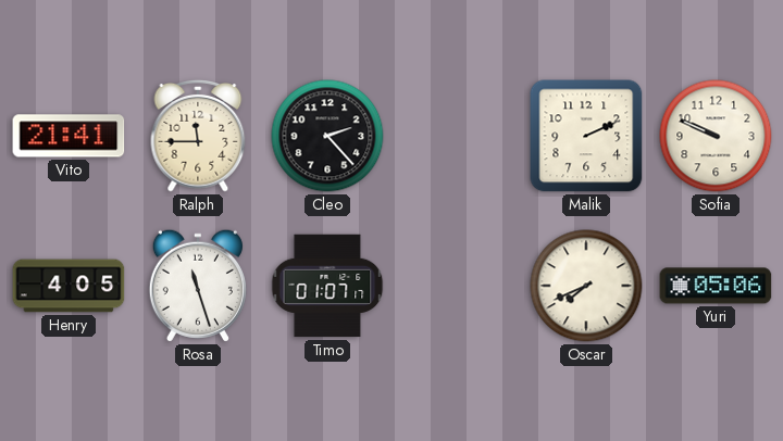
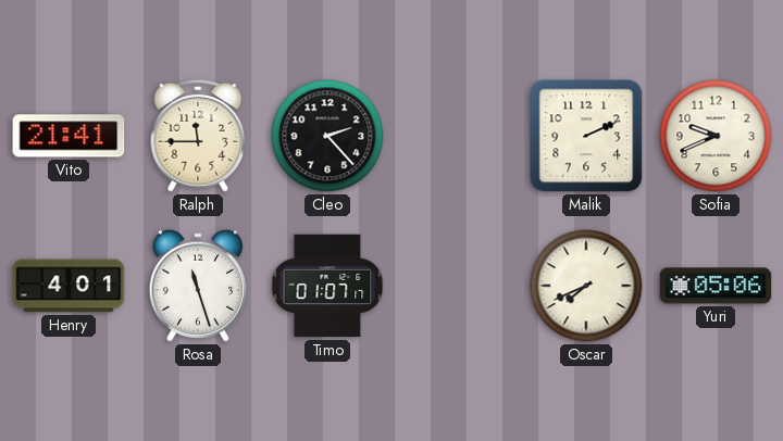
Sofia: 9:49 -> 9:41
Henry: 4:05 -> 4:01
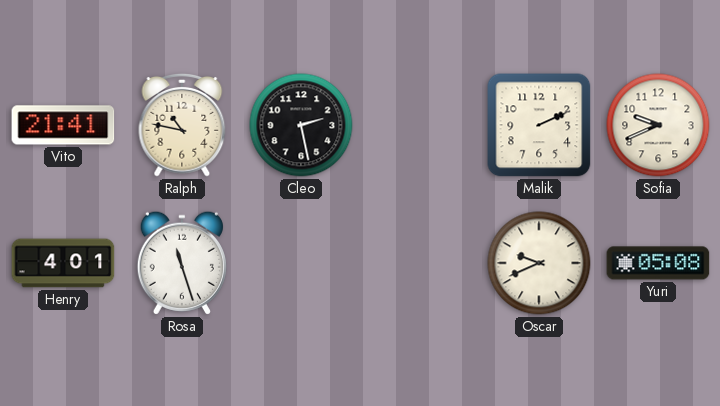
Ralph: 11:45 -> 10:47
Cleo: 2:23 -> 2:28
Timo: 01:07 -> none
Oscar: 7:41 -> 9:41
Yuri: 05:06 -> 05:08
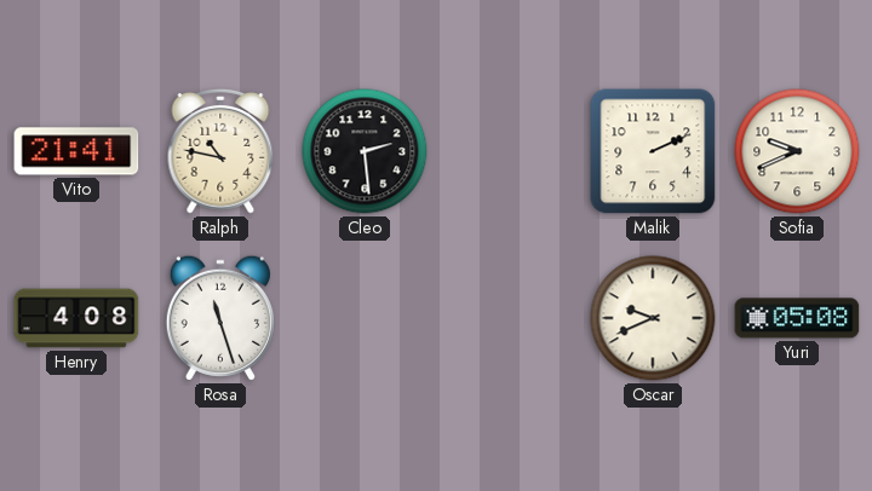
Cleo: 2:28 -> 2:29
Henry: 4:01 -> 4:08
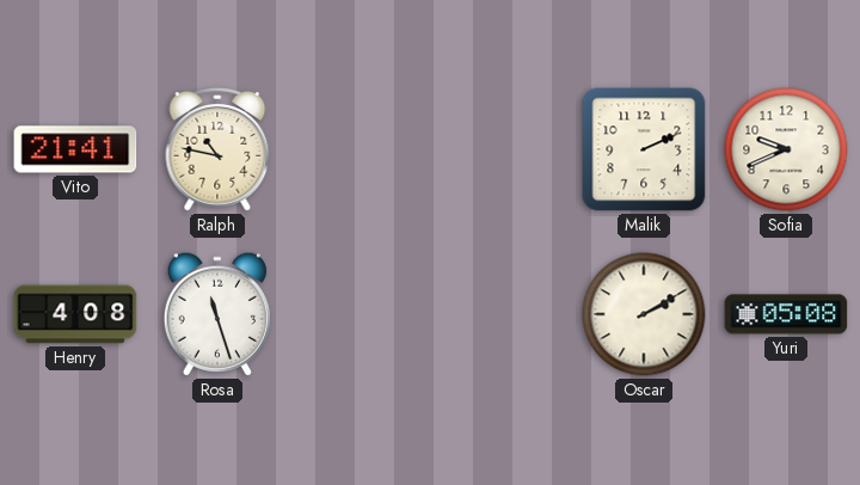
Cleo: 2:29 -> none
Oscar: 9:41 -> 2:10
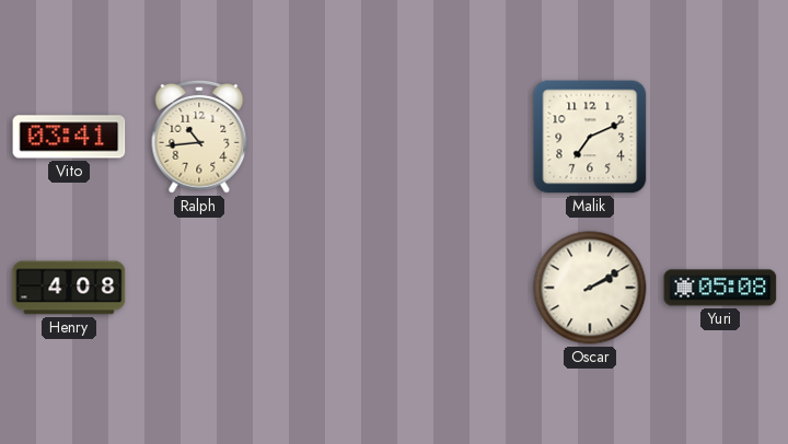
Vito: 21:41 -> 03:41
Ralph: 10:47 -> 10:44
Malik: 2:11 -> 7:11
Sofia: 9:41 -> none
Rosa: 11:27 -> none
